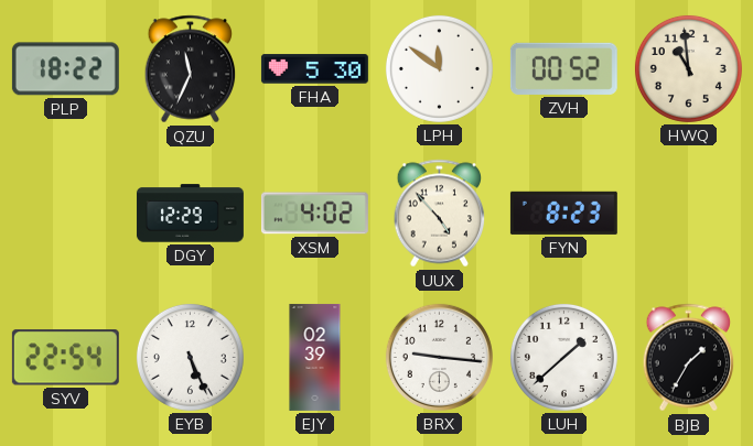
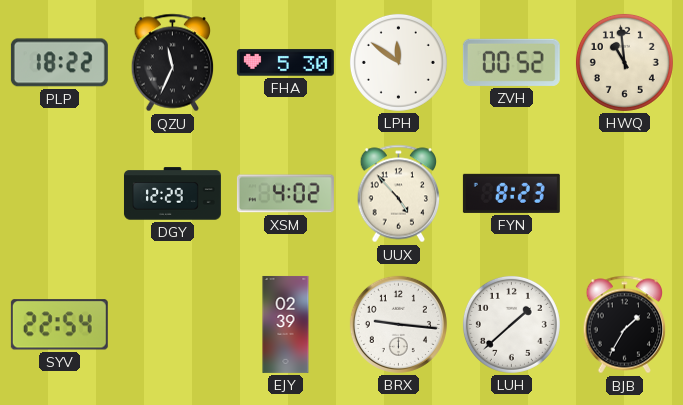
EYB: 5:26 -> none
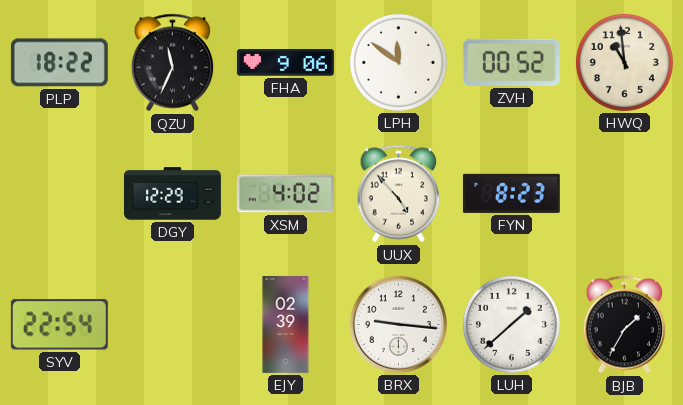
FHA: 5:30 -> 9:06
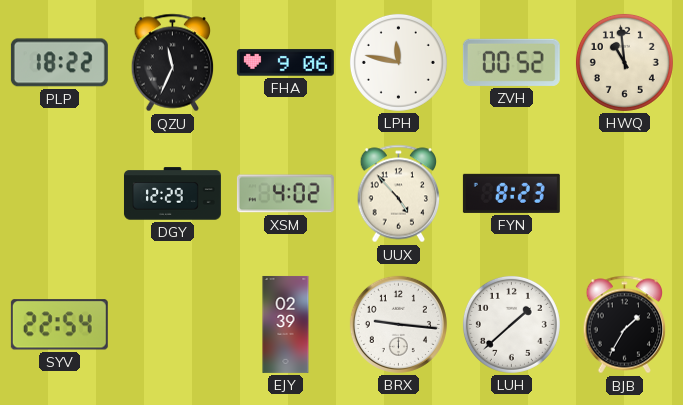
LPH: 11:51 -> 11:47
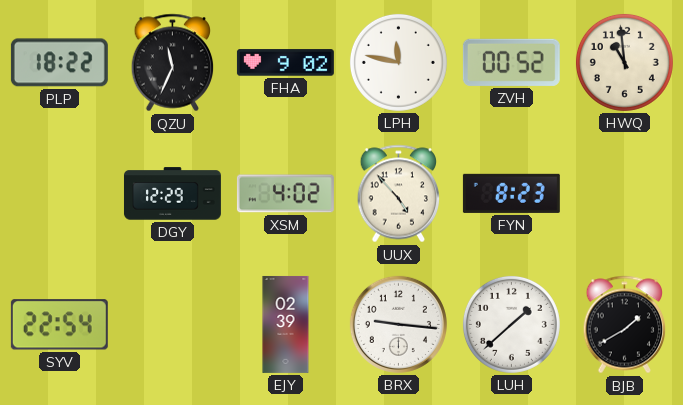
FHA: 9:06 -> 9:02
BJB: 1:35 -> 1:40
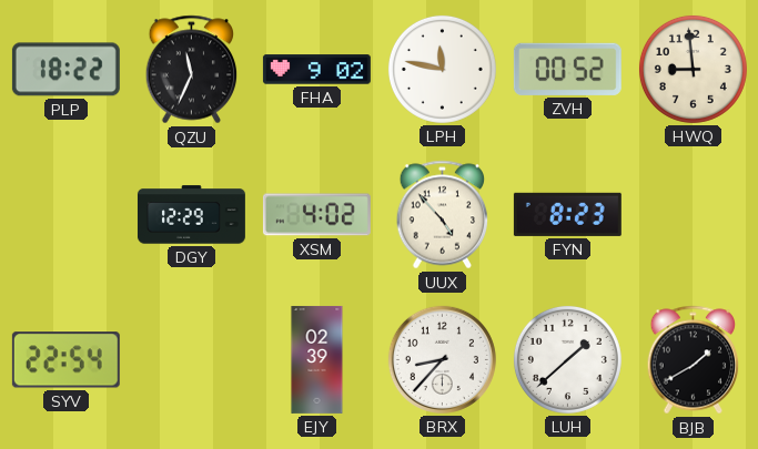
HWQ: 10:59 -> 8:59
BRX: 9:16 -> 8:37
